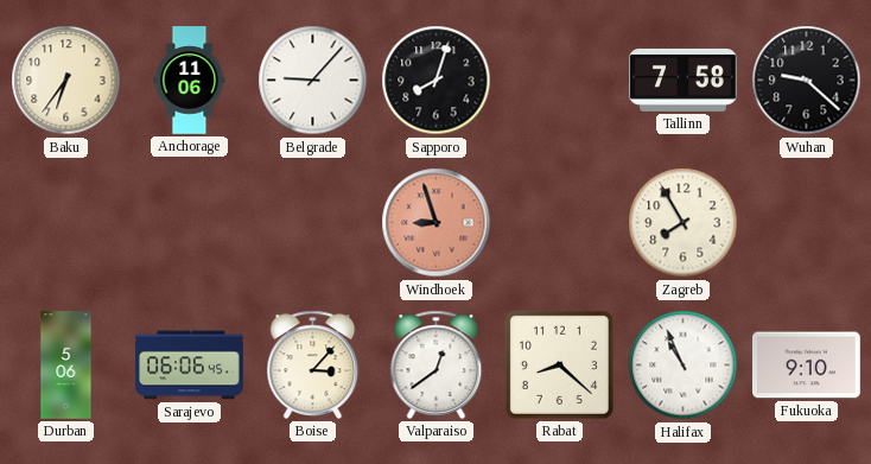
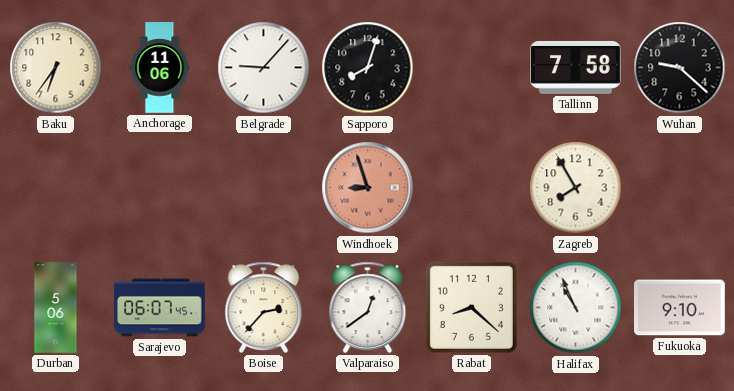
Sarajevo: 06:06 -> 06:07
Boise: 3:07 -> 2:37
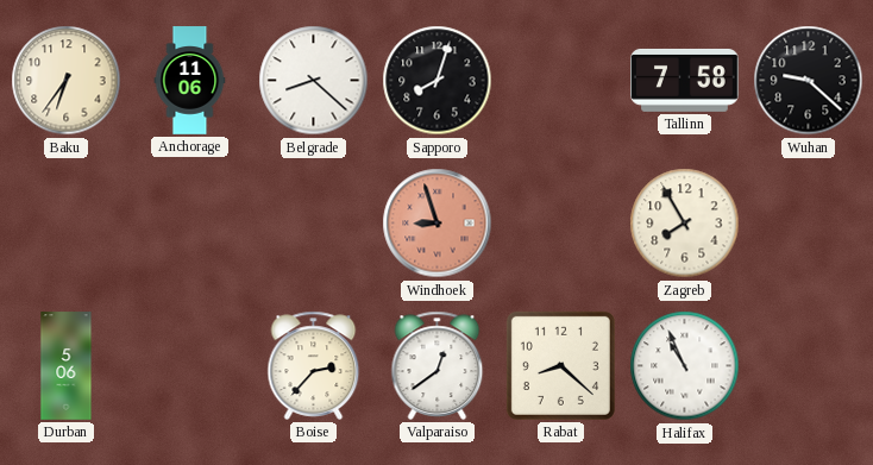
Belgrade: 9:07 -> 8:22
Sarajevo: 06:07 -> none
Fukuoka: 9:10 -> none
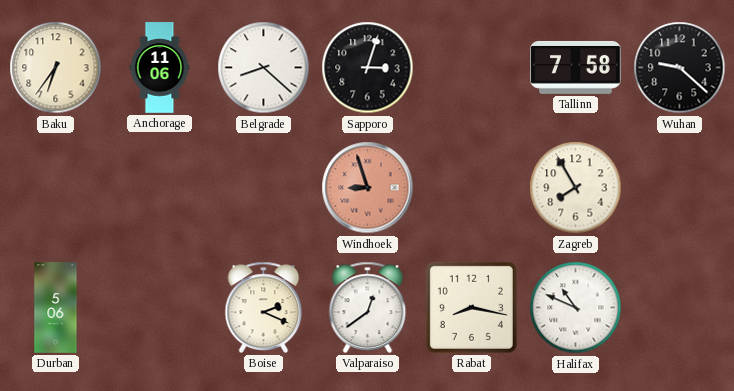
Sapporo: 8:03 -> 3:03
Boise: 2:37 -> 2:19
Rabat: 8:22 -> 8:17
Halifax: 10:56 -> 10:49
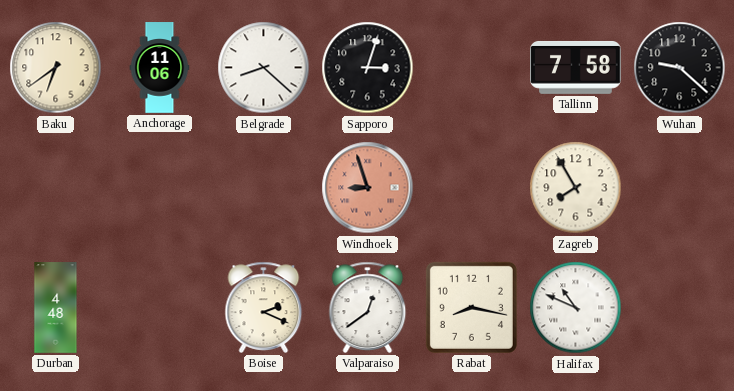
Baku: 6:36 -> 6:39
Durban: 5:06 -> 4:48
